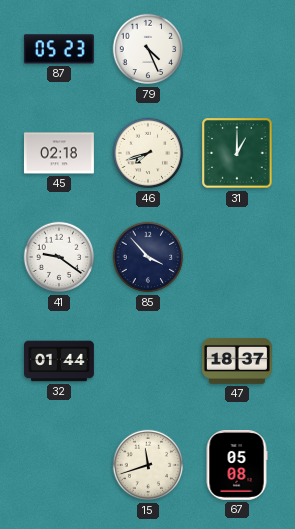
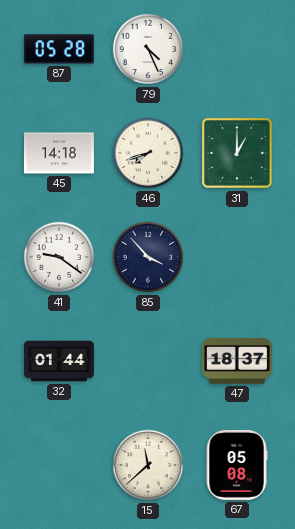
87: 05:23 -> 05:28
45: 02:18 -> 14:18
15: 11:42 -> 11:38
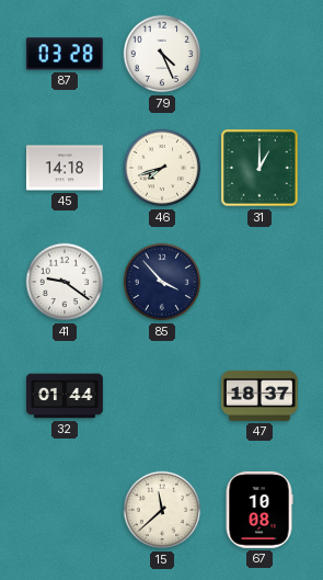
87: 05:28 -> 03:28
67: 05:08 -> 10:08
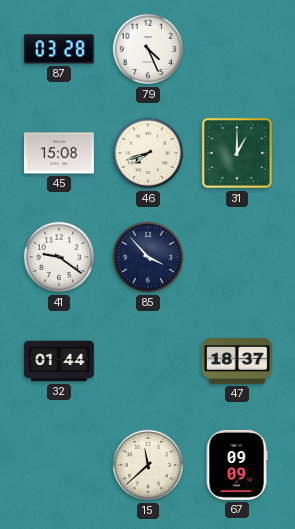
45: 14:18 -> 15:08
67: 10:08 -> 09:09
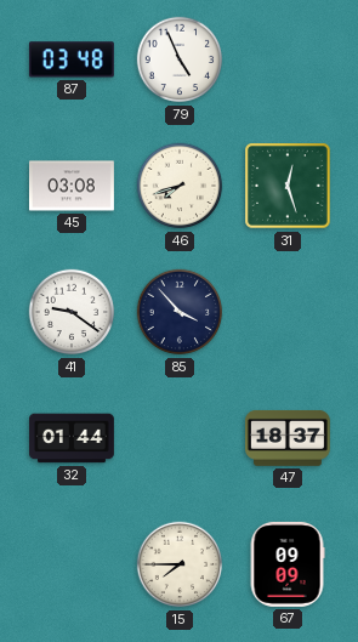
87: 03:28 -> 03:48
79: 4:26 -> 4:56
45: 15:08 -> 03:08
31: 1:00 -> 12:27
15: 11:38 -> 7:45
